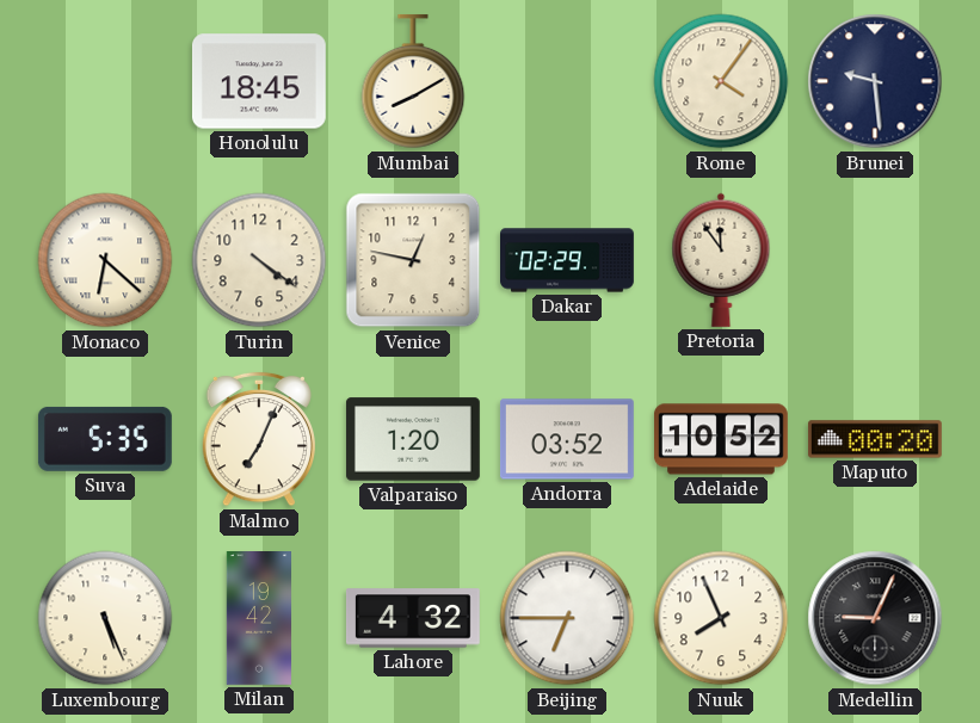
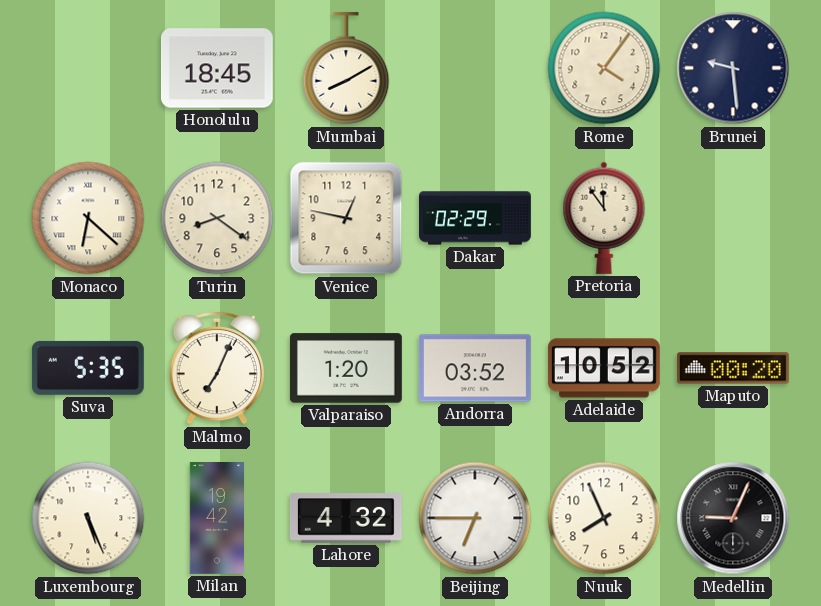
Turin: 4:21 -> 8:21
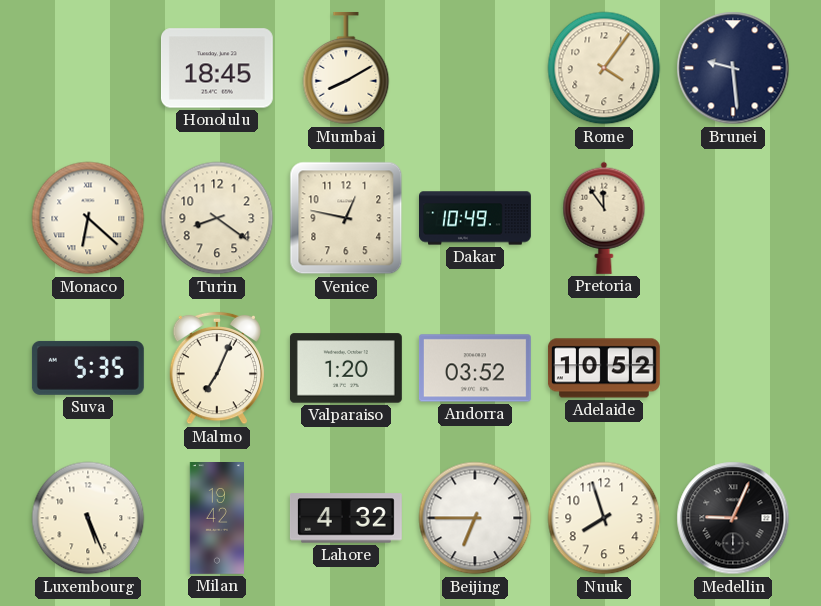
Dakar: 02:29 -> 10:49
Maputo: 00:20 -> none
Nuuk: 7:56 -> 7:57
